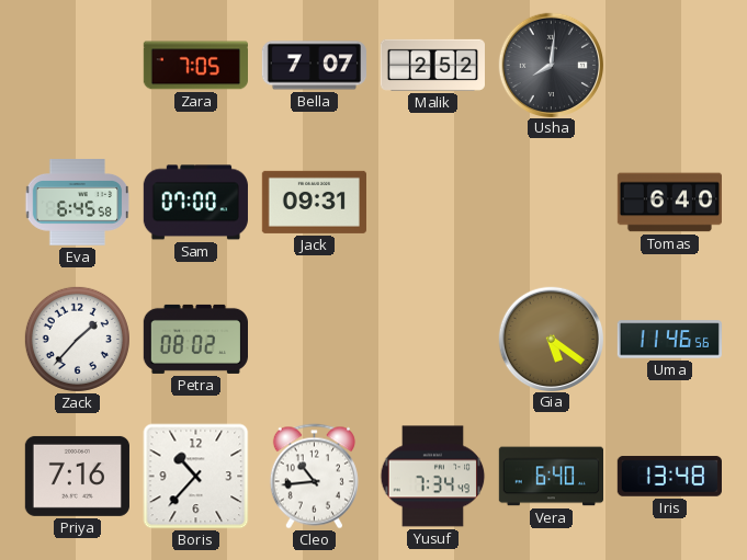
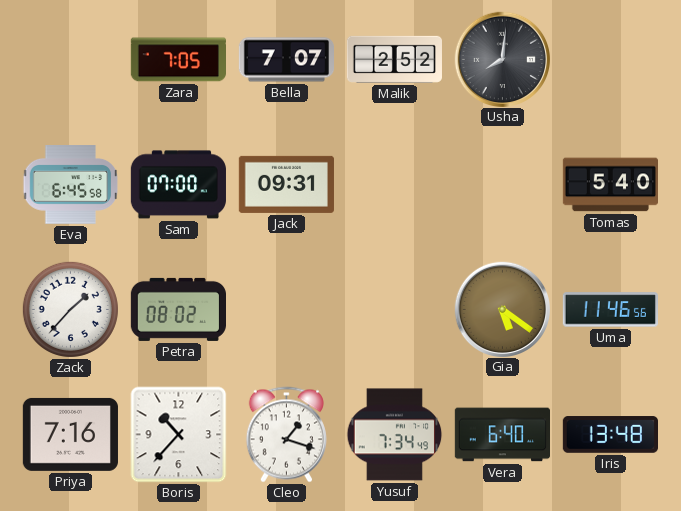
Tomas: 6:40 -> 5:40
Cleo: 10:44 -> 1:18
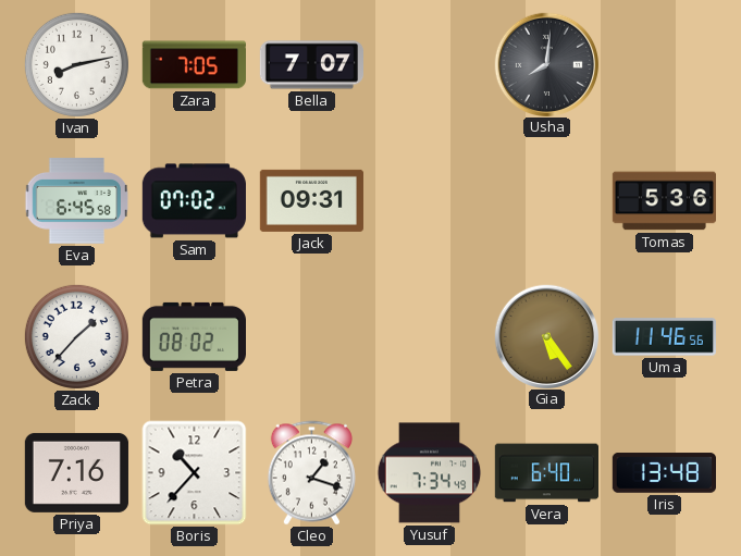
Ivan: none -> 8:13
Malik: 2:52 -> none
Sam: 07:00 -> 07:02
Tomas: 5:40 -> 5:36
Gia: 5:21 -> 5:24
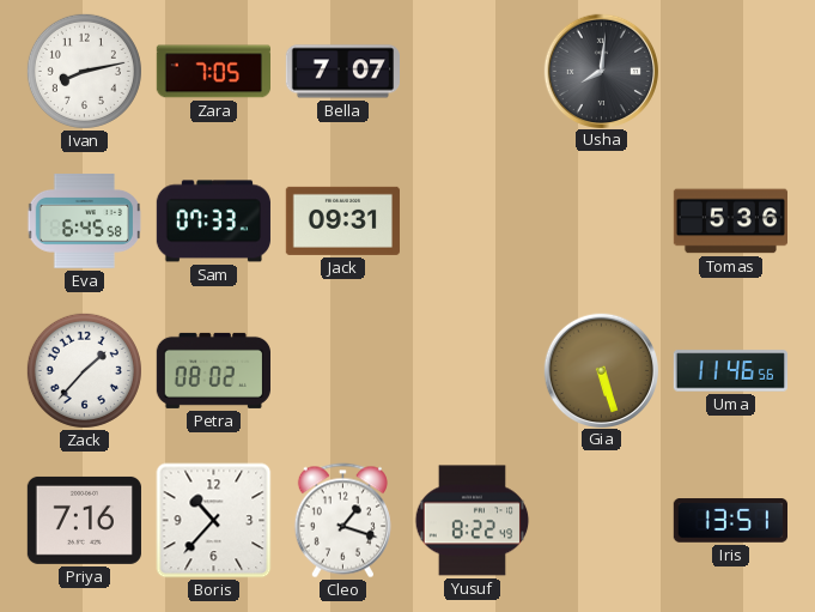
Sam: 07:02 -> 07:33
Gia: 5:24 -> 5:27
Yusuf: 7:34 -> 8:22
Vera: 6:40 -> none
Iris: 13:48 -> 13:51
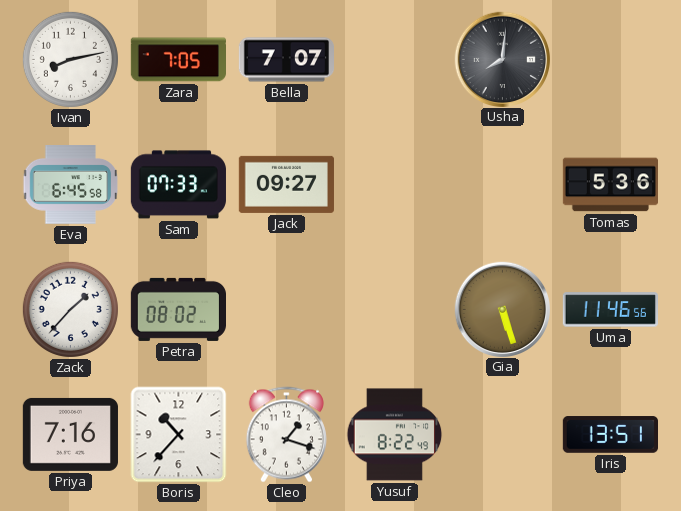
Jack: 09:31 -> 09:27
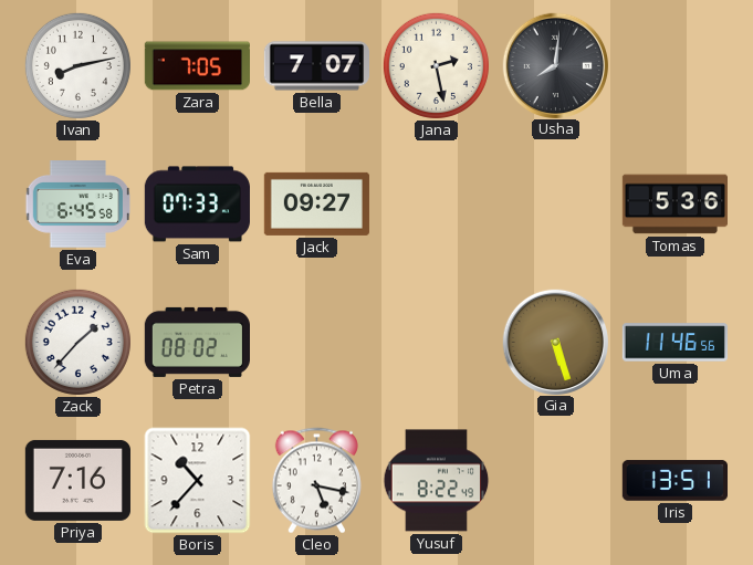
Jana: none -> 2:28
Cleo: 1:18 -> 5:17
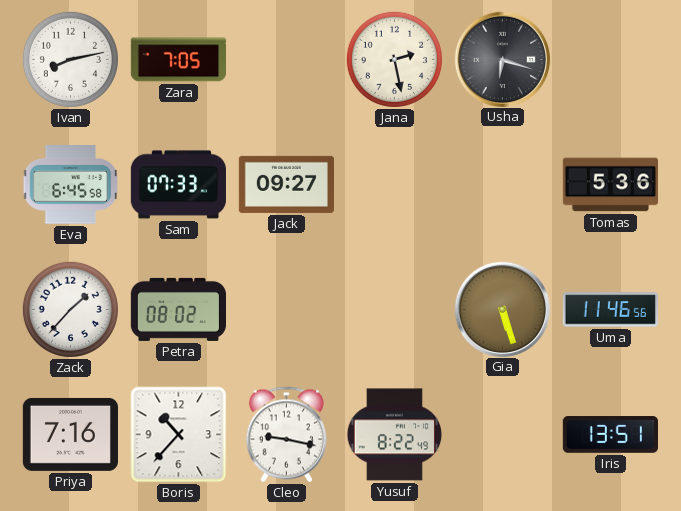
Bella: 7:07 -> none
Usha: 8:01 -> 6:18
Cleo: 5:17 -> 9:17
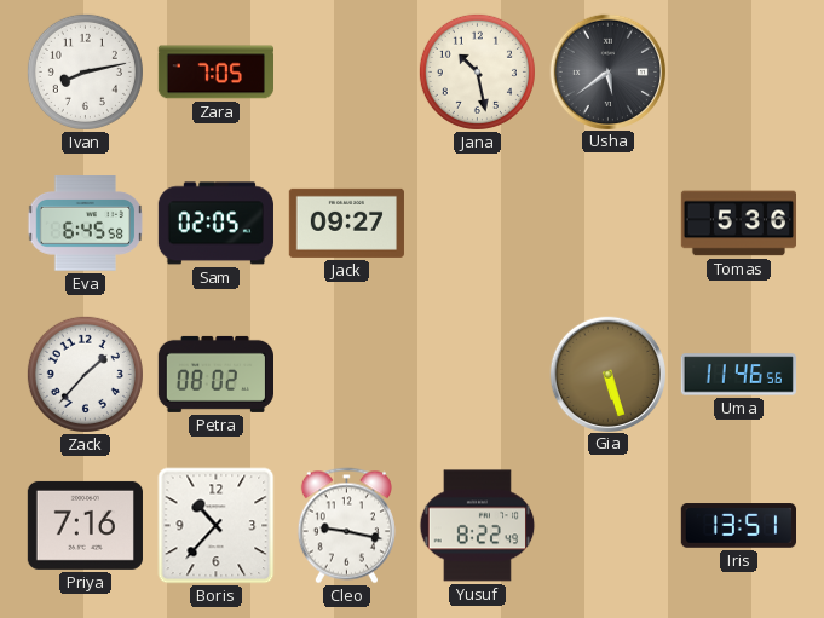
Jana: 2:28 -> 10:28
Usha: 6:18 -> 5:39
Sam: 07:33 -> 02:05
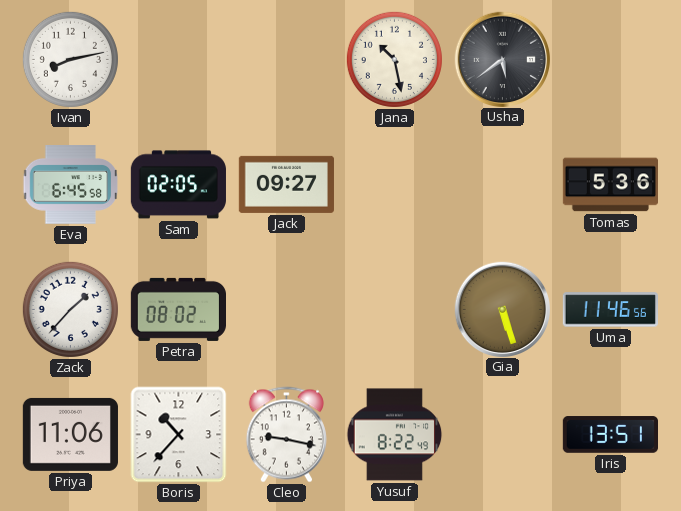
Zara: 7:05 -> none
Priya: 7:16 -> 11:06
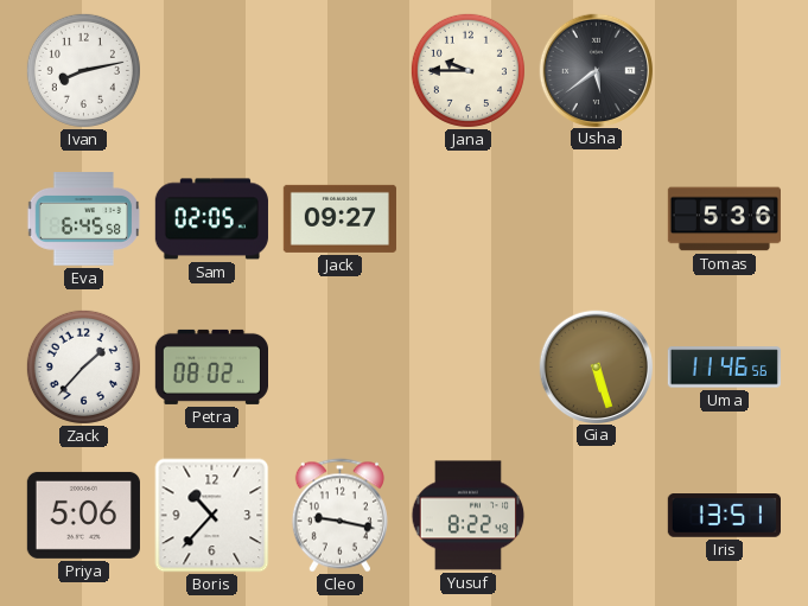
Jana: 10:28 -> 9:45
Priya: 11:06 -> 5:06
